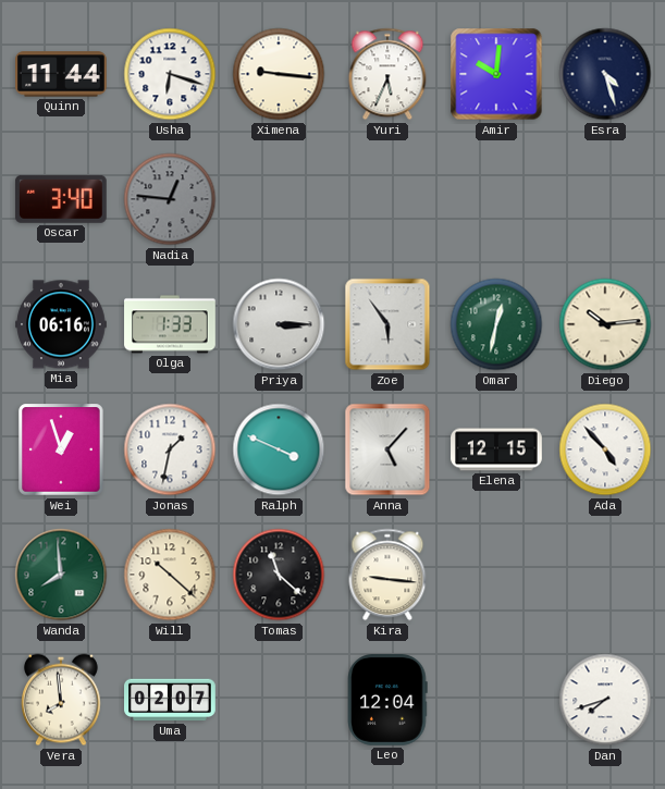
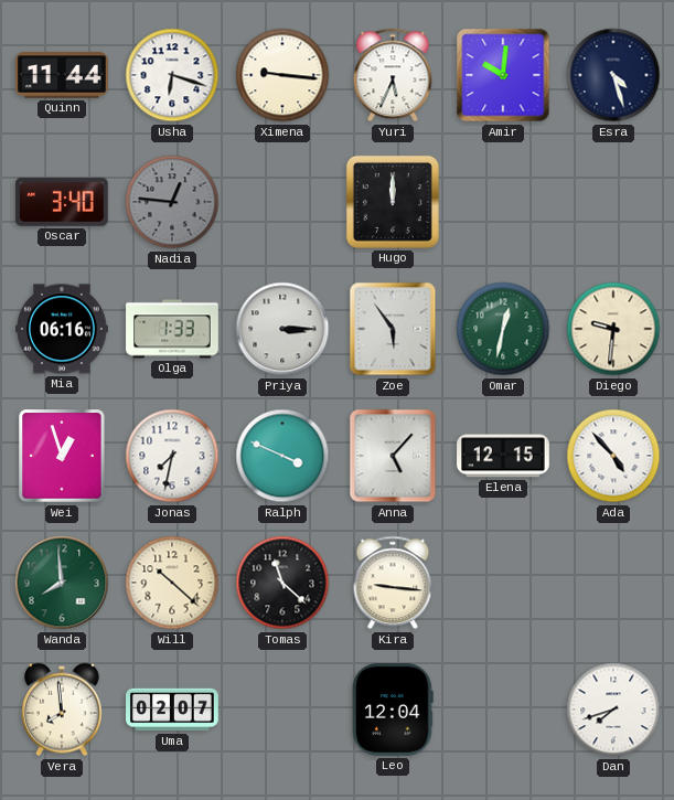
Hugo: none -> 12:00
Diego: 10:14 -> 9:31
Jonas: 1:32 -> 7:32
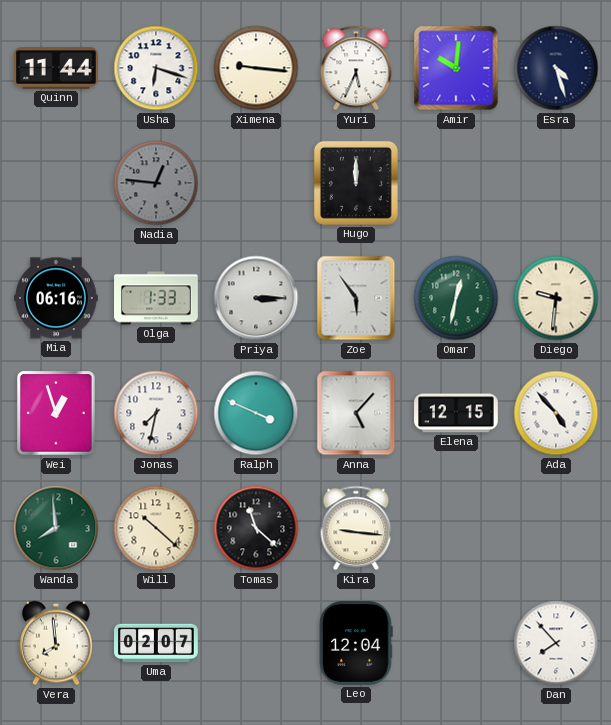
Oscar: 3:40 -> none
Dan: 7:42 -> 7:53
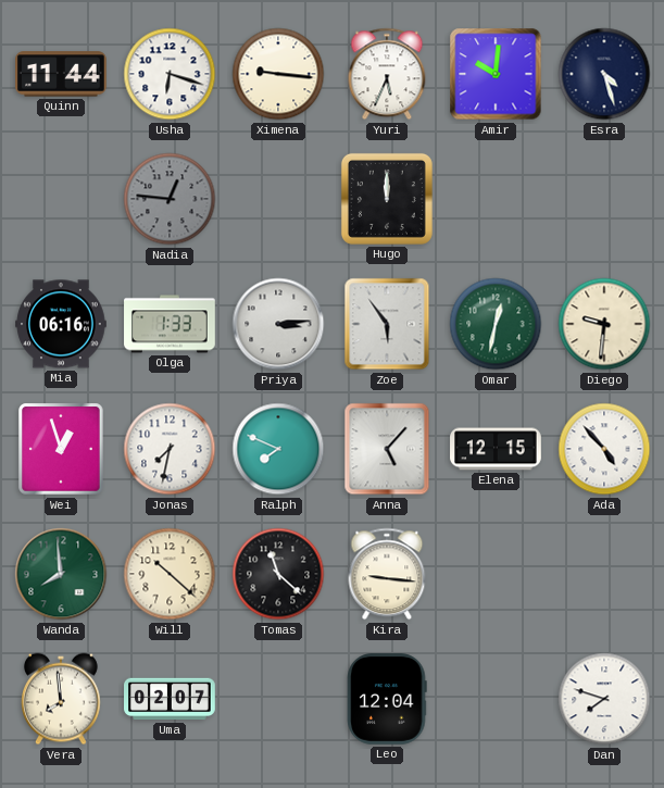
Priya: 3:15 -> 3:14
Ralph: 3:49 -> 7:49
Dan: 7:53 -> 7:48
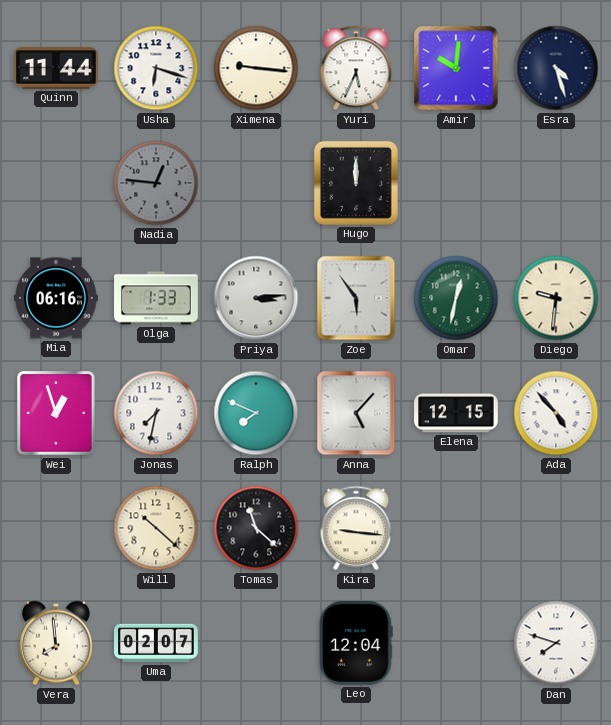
Wanda: 7:59 -> none
